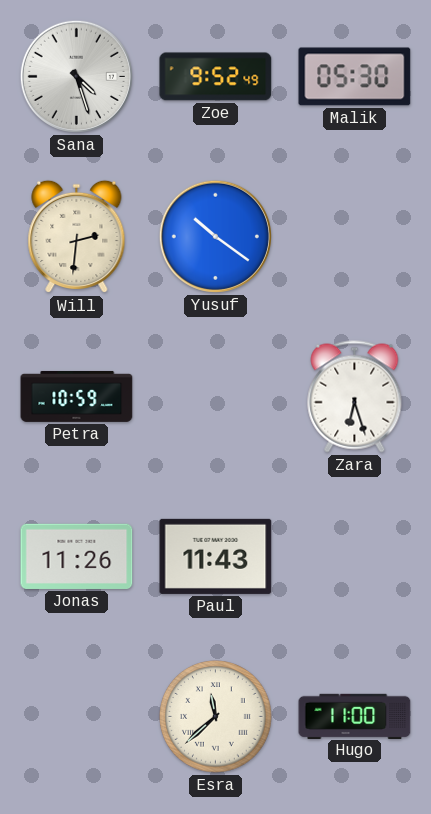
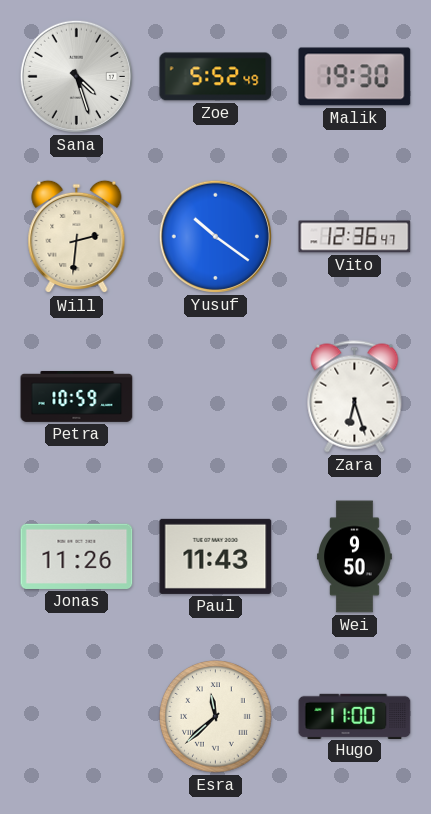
Zoe: 9:52 -> 5:52
Malik: 05:30 -> 19:30
Vito: none -> 12:36
Wei: none -> 9:50
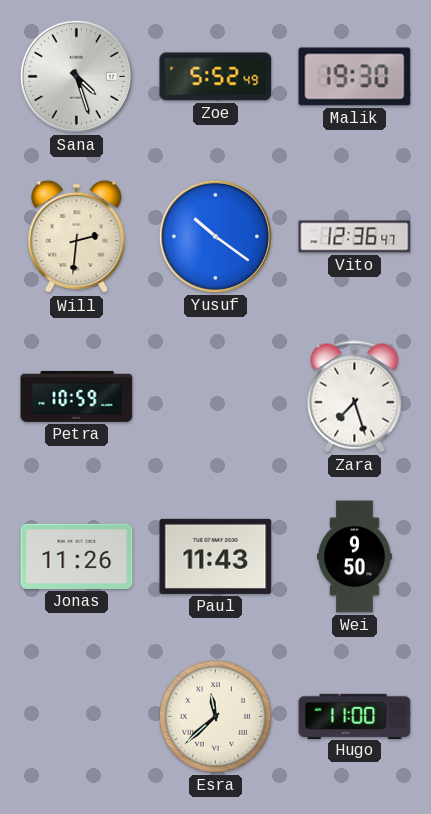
Zara: 6:27 -> 7:27
